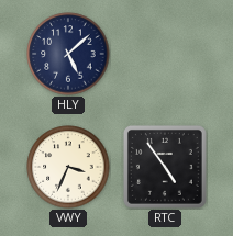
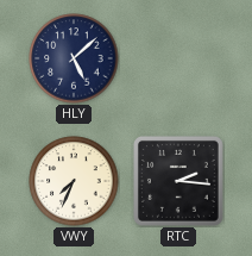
VWY: 3:34 -> 7:34
RTC: 4:54 -> 2:16
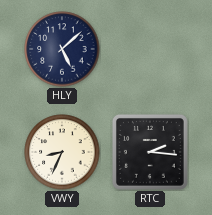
VWY: 7:34 -> 8:34
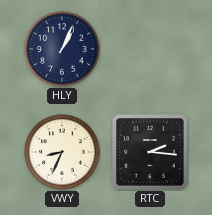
HLY: 5:08 -> 1:04
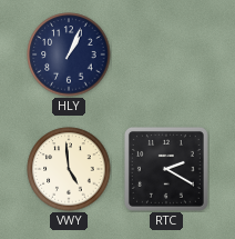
VWY: 8:34 -> 4:59
RTC: 2:16 -> 2:20
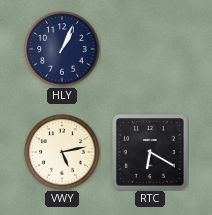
VWY: 4:59 -> 5:13
RTC: 2:20 -> 6:20
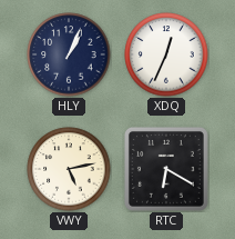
XDQ: none -> 12:34
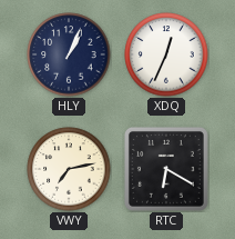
VWY: 5:13 -> 7:13
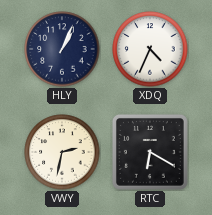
XDQ: 12:34 -> 4:34
VWY: 7:13 -> 2:32
